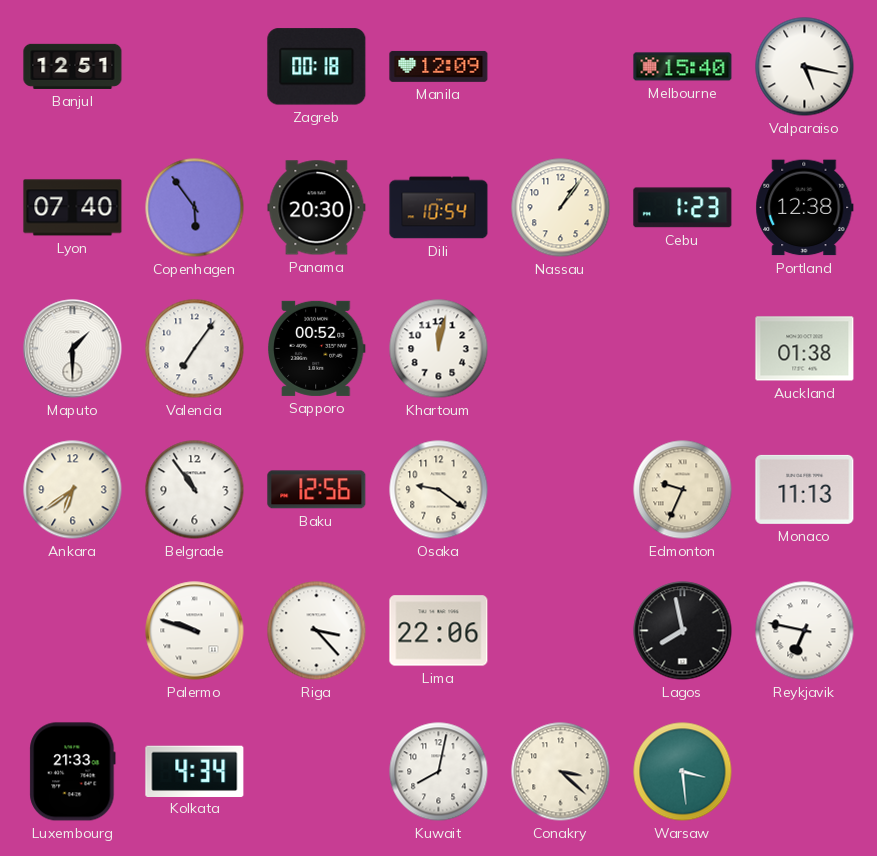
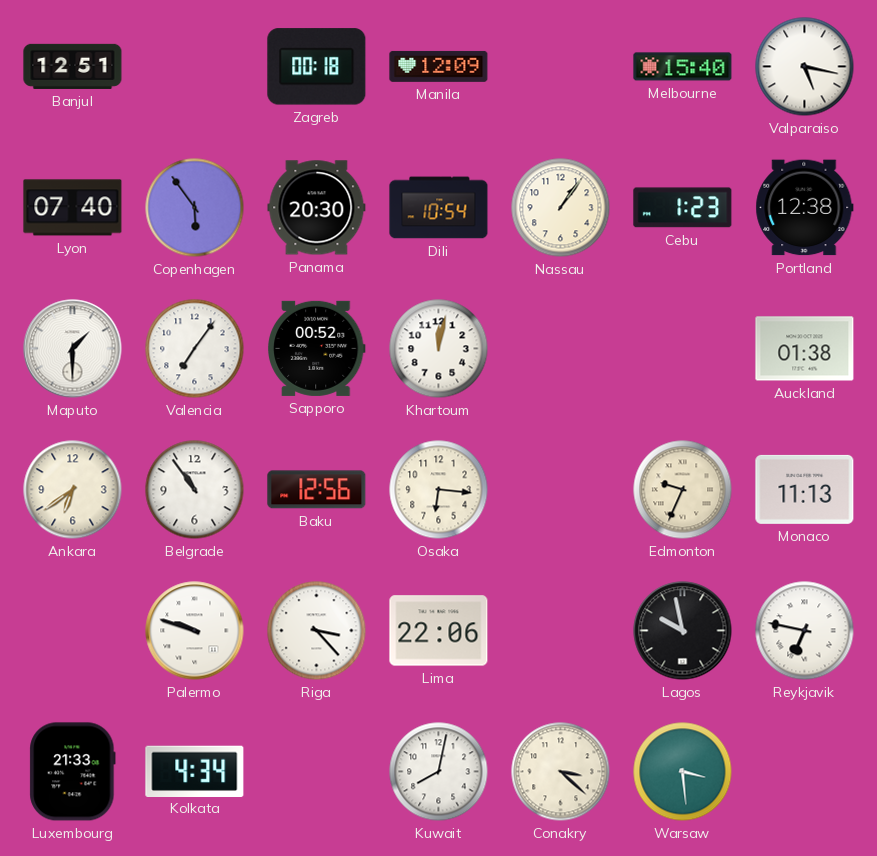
Osaka: 9:21 -> 6:16
Lagos: 7:58 -> 9:58
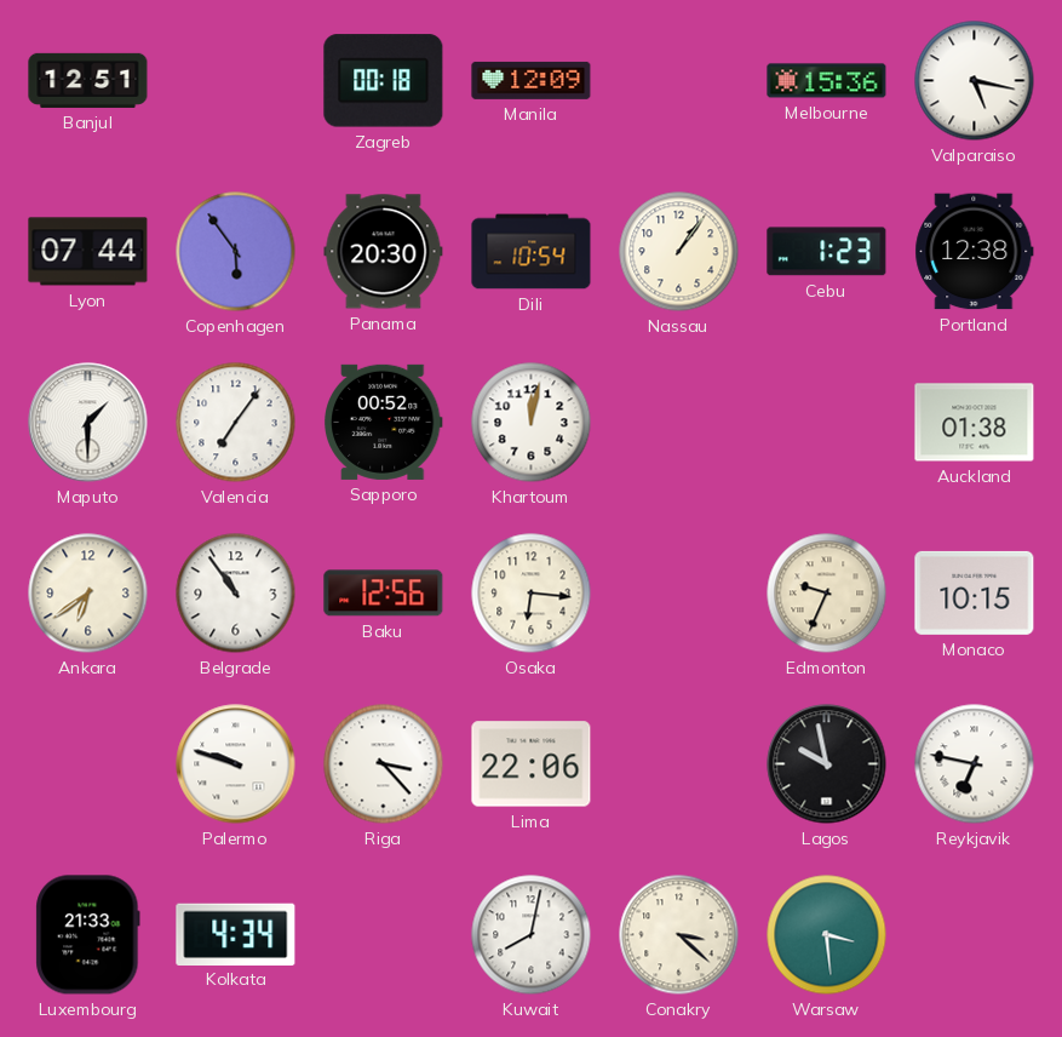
Melbourne: 15:40 -> 15:36
Lyon: 07:40 -> 07:44
Monaco: 11:13 -> 10:15
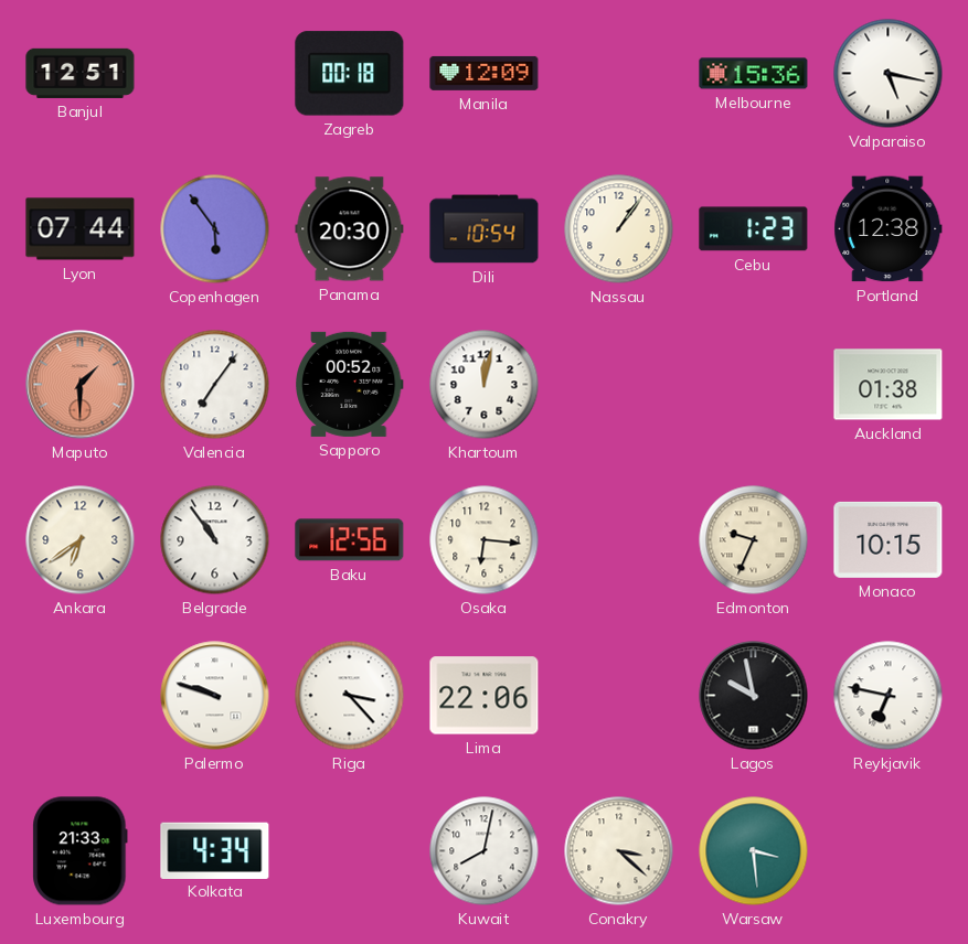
Maputo dial: white -> salmon
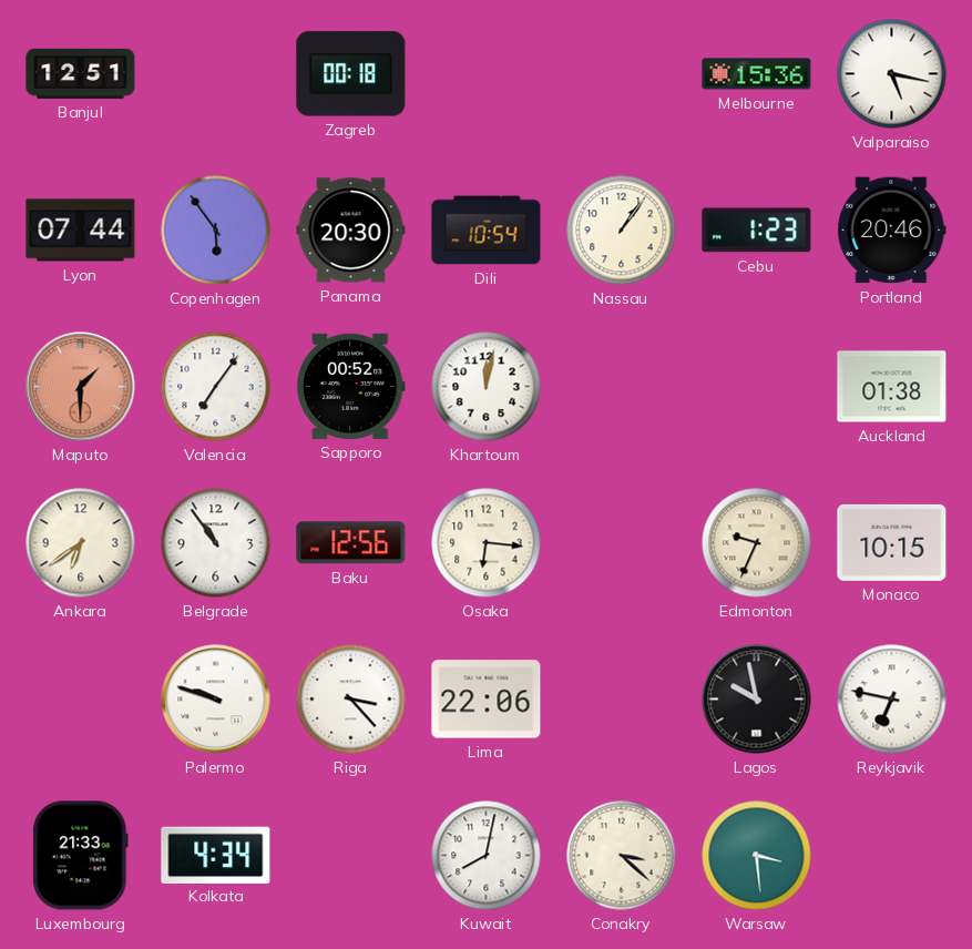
Manila: 12:09 -> none
Portland: 12:38 -> 20:46
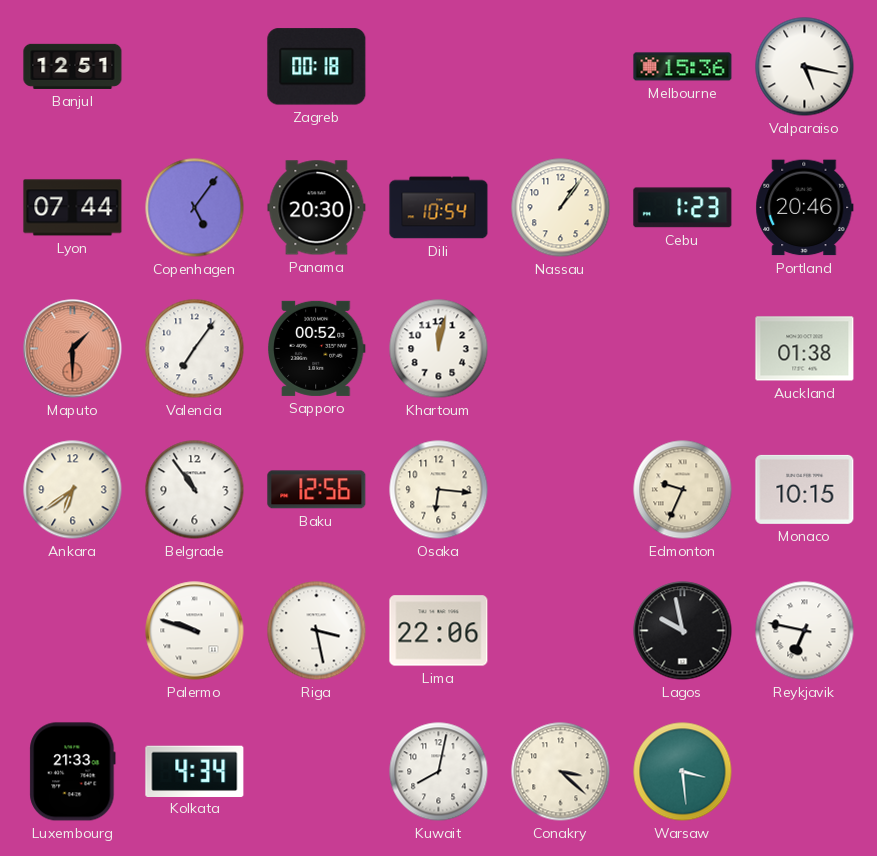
Copenhagen: 5:54 -> 5:06
Riga: 3:23 -> 3:28
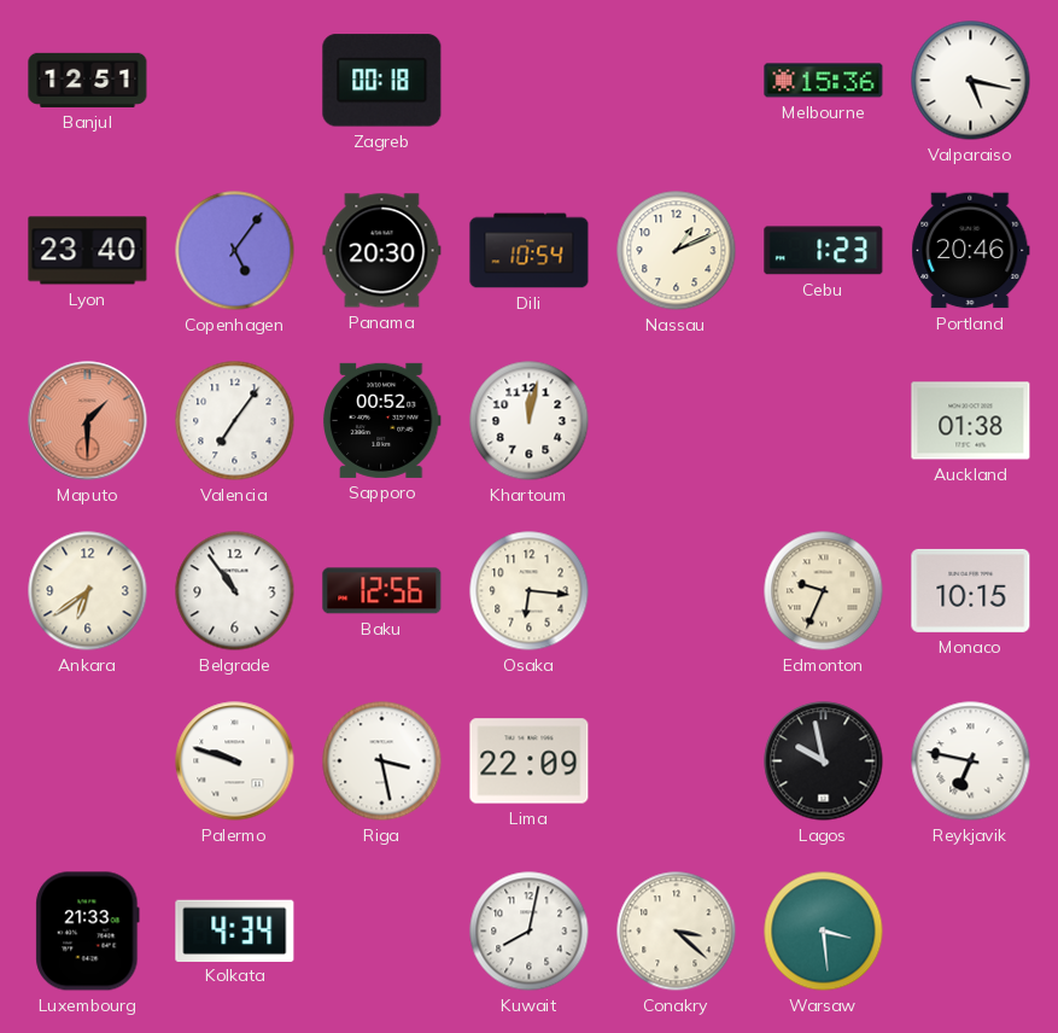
Lyon: 07:44 -> 23:40
Nassau: 1:06 -> 1:11
Lima: 22:06 -> 22:09
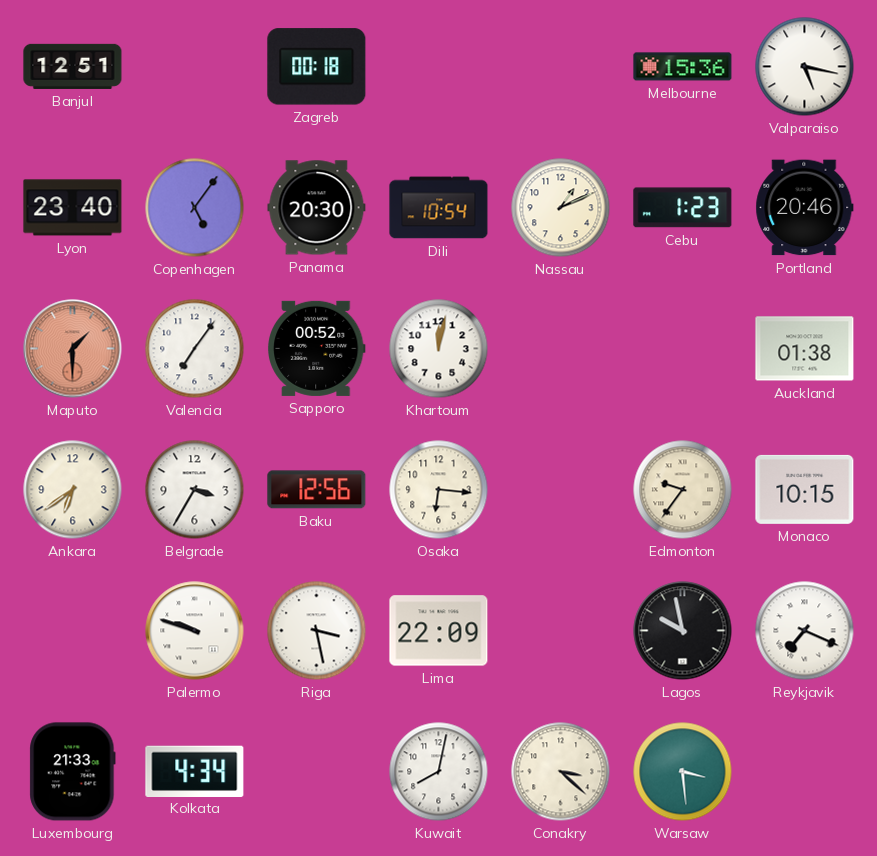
Belgrade: 10:54 -> 3:35
Edmonton: 9:34 -> 9:36
Reykjavik: 6:47 -> 7:19
